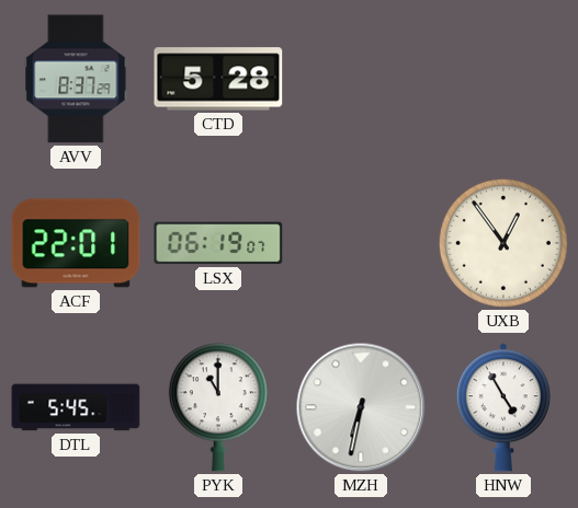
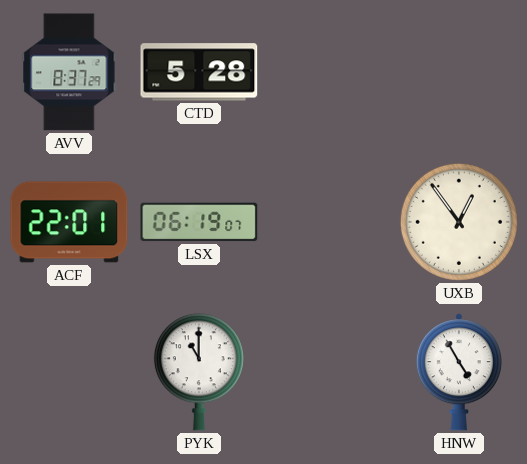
DTL: 5:45 -> none
MZH: 6:32 -> none
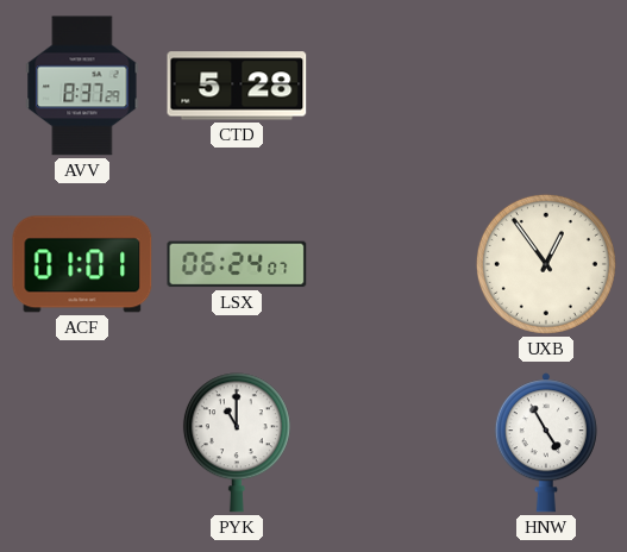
ACF: 22:01 -> 01:01
LSX: 06:19 -> 06:24
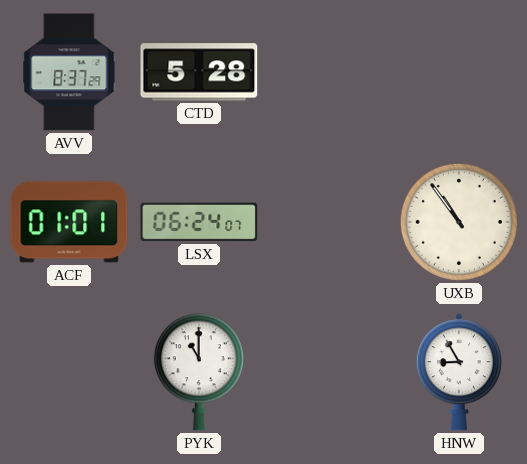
UXB: 12:54 -> 10:54
HNW: 4:55 -> 8:55
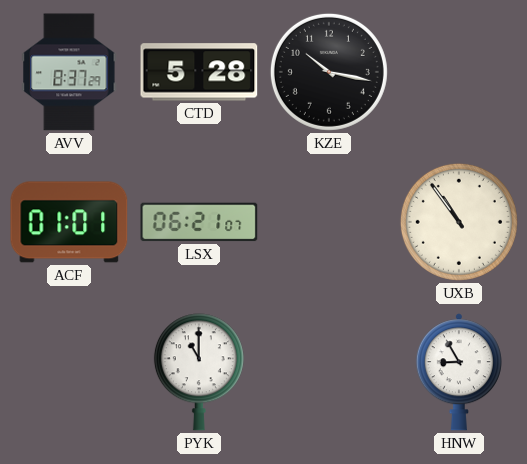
KZE: none -> 10:17
LSX: 06:24 -> 06:21
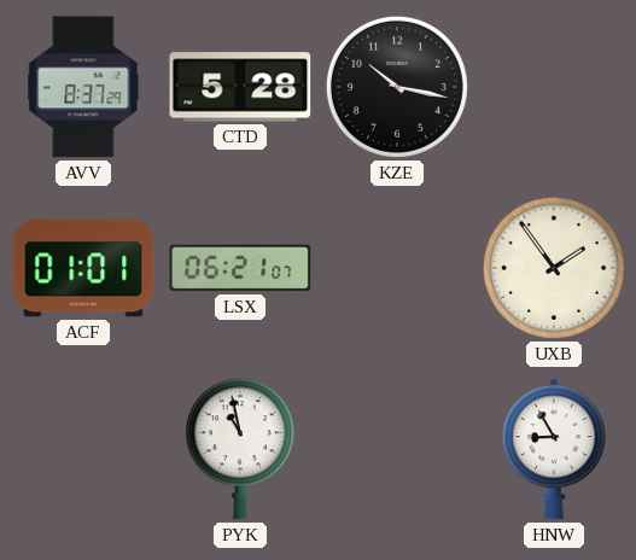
UXB: 10:54 -> 1:54
PYK: 11:00 -> 10:58
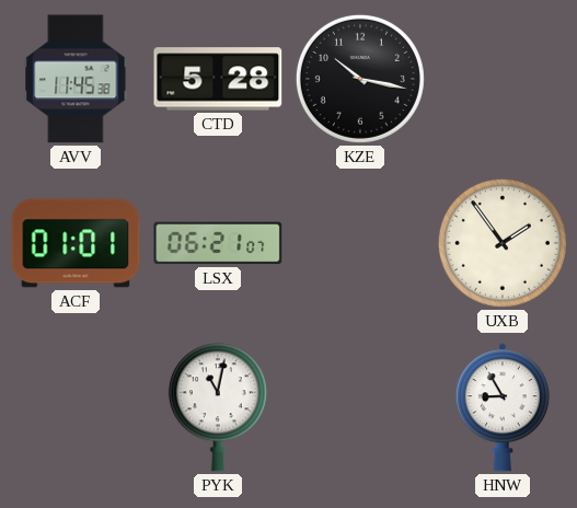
AVV: 8:37 -> 11:45
PYK: 10:58 -> 11:02
